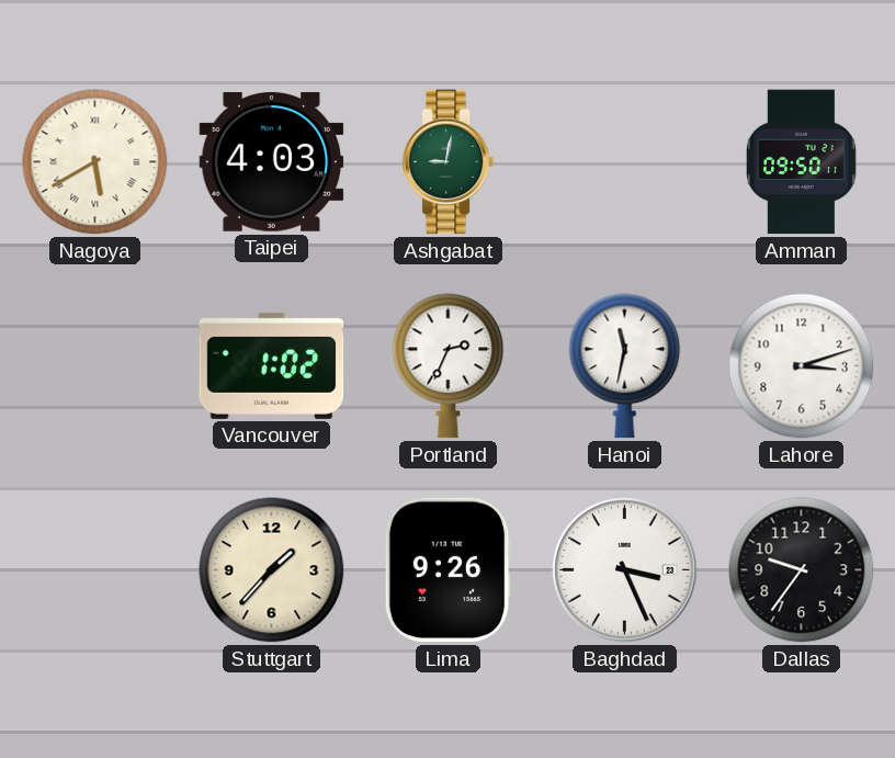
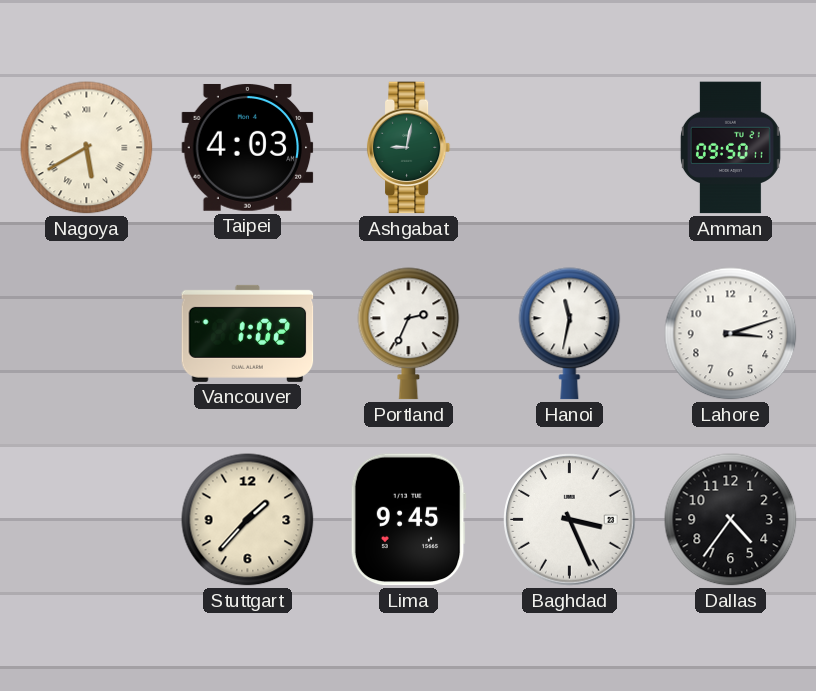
Lima: 9:26 -> 9:45
Dallas: 9:36 -> 4:36
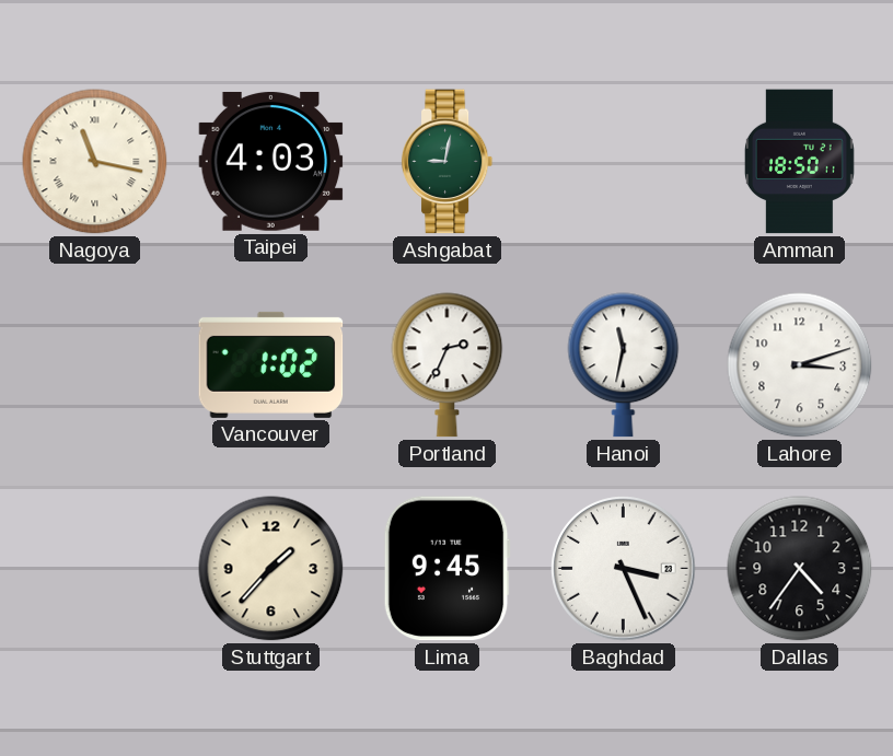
Nagoya: 5:40 -> 11:17
Amman: 09:50 -> 18:50
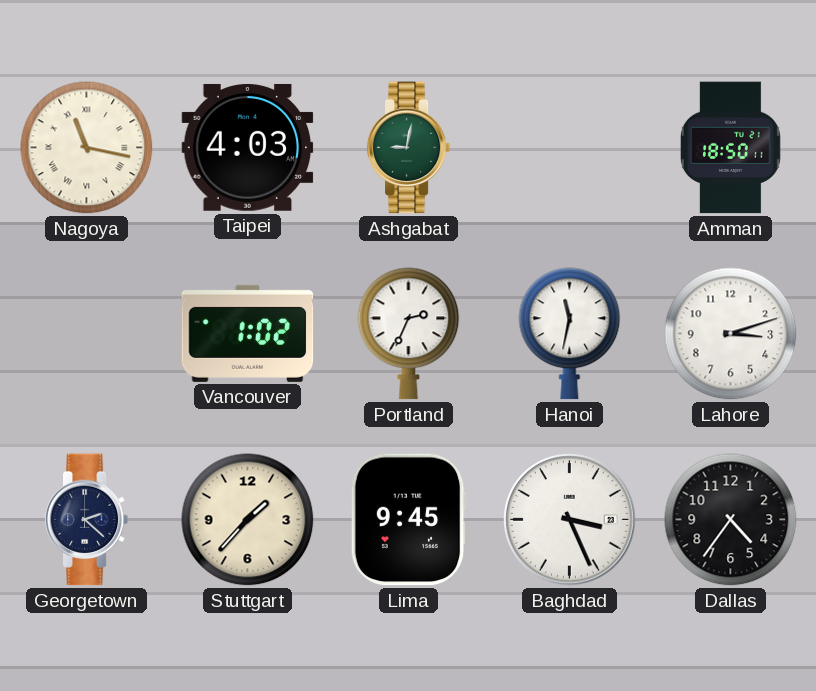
Georgetown: none -> 2:22
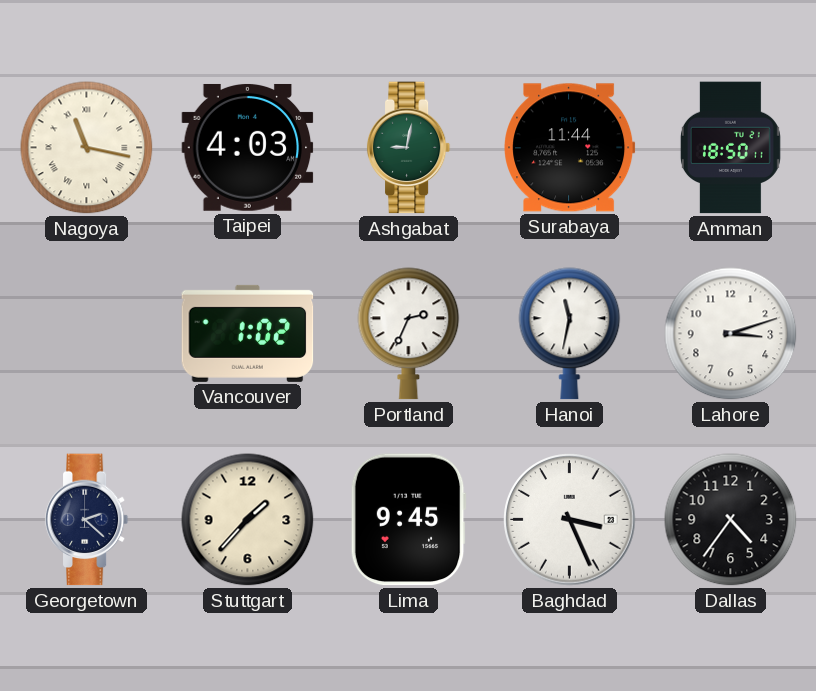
Surabaya: none -> 11:44
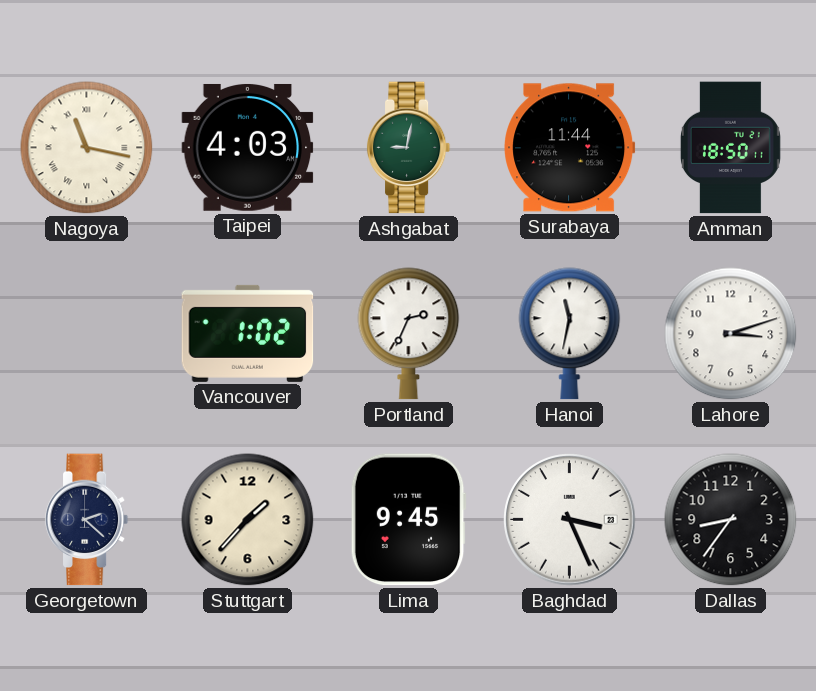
Dallas: 4:36 -> 8:36
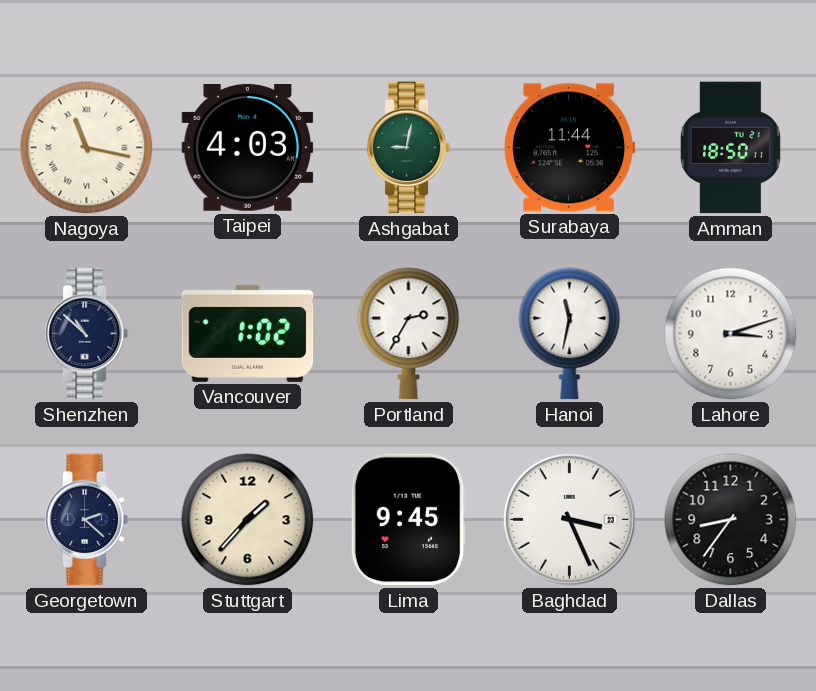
Shenzhen: none -> 10:52
Portland: 2:34 -> 2:35
